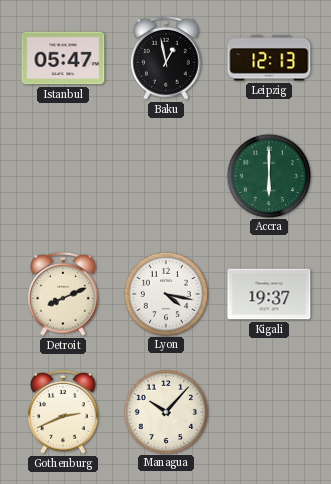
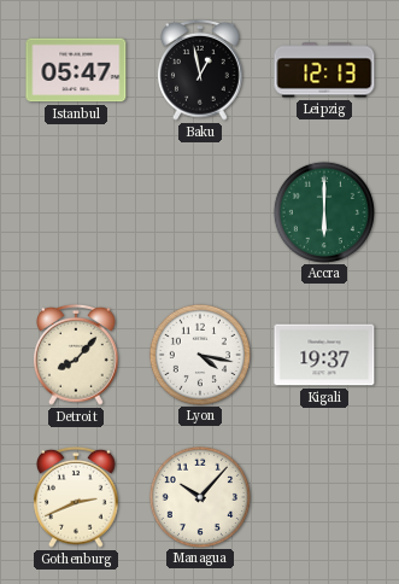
Detroit: 8:11 -> 8:07
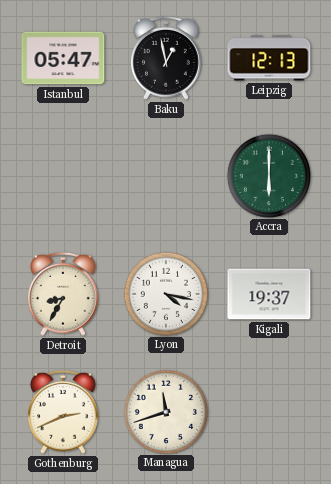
Detroit: 8:07 -> 8:35
Managua: 10:07 -> 11:42
